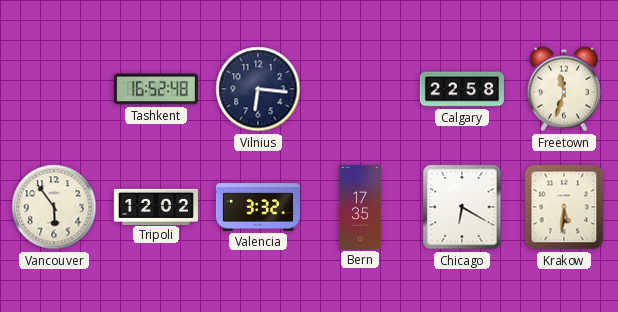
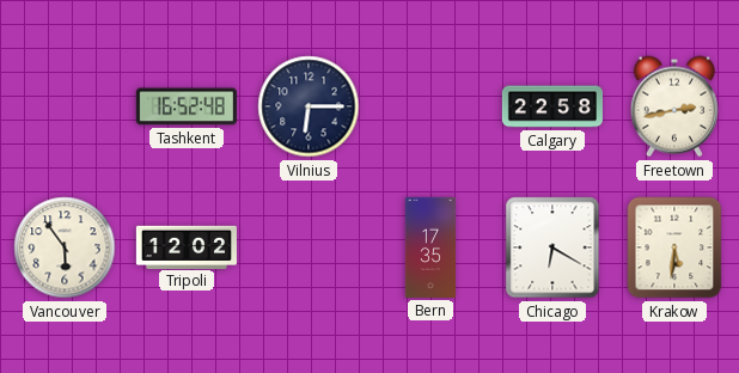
Vilnius: 6:16 -> 6:15
Freetown: 11:33 -> 2:43
Valencia: 3:32 -> none
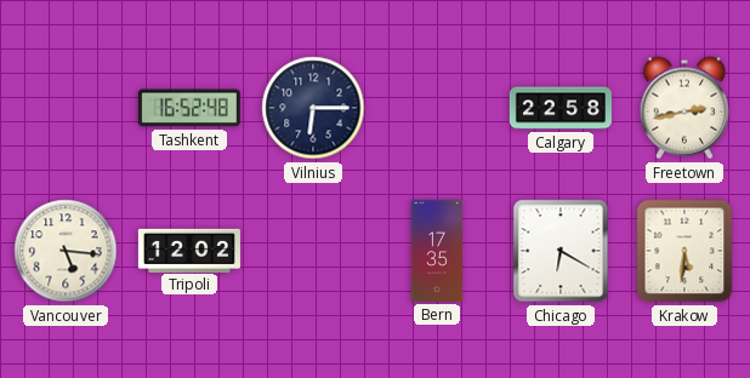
Vancouver: 5:54 -> 5:16
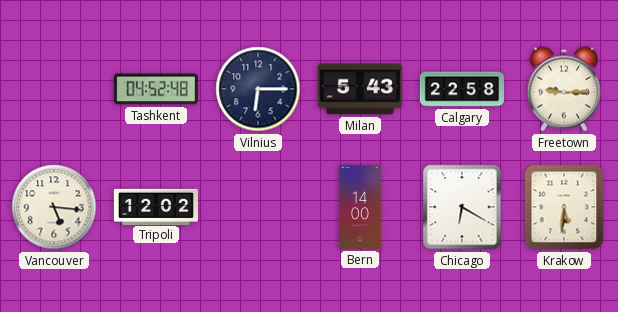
Tashkent: 16:52 -> 04:52
Milan: none -> 5:43
Freetown: 2:43 -> 9:15
Bern: 17:35 -> 14:00
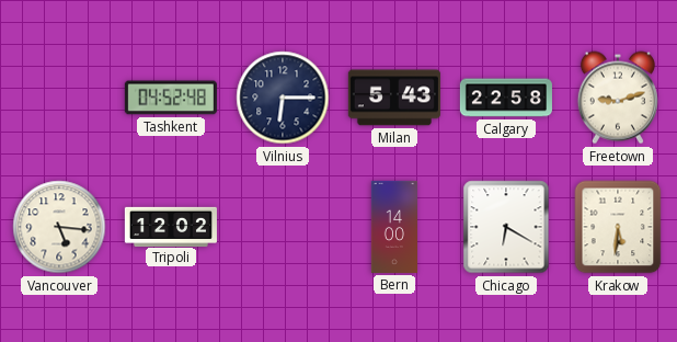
Freetown: 9:15 -> 9:12
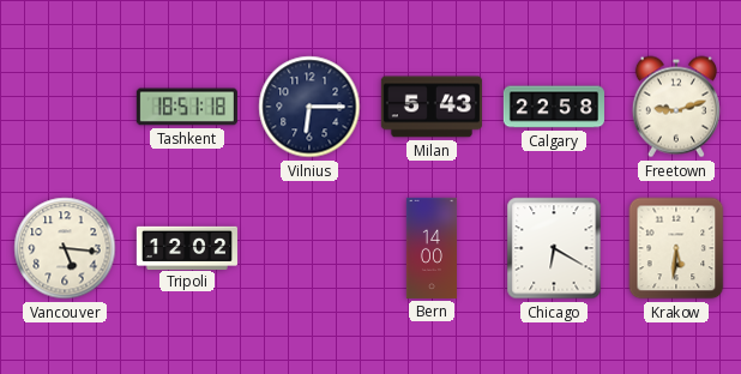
Tashkent: 04:52 -> 18:51
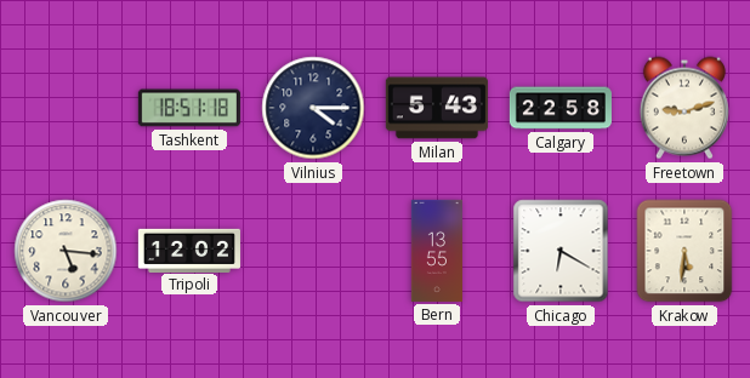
Vilnius: 6:15 -> 4:15
Bern: 14:00 -> 13:55
